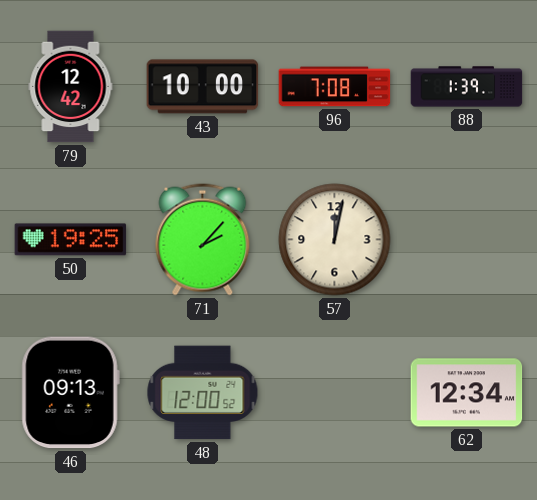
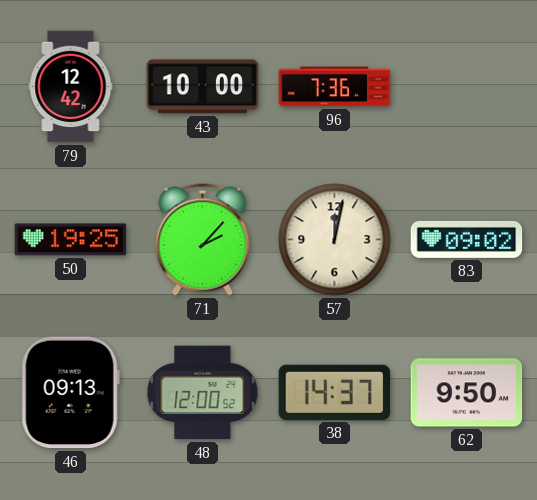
96: 7:08 -> 7:36
88: 1:39 -> none
83: none -> 09:02
38: none -> 14:37
62: 12:34 -> 9:50
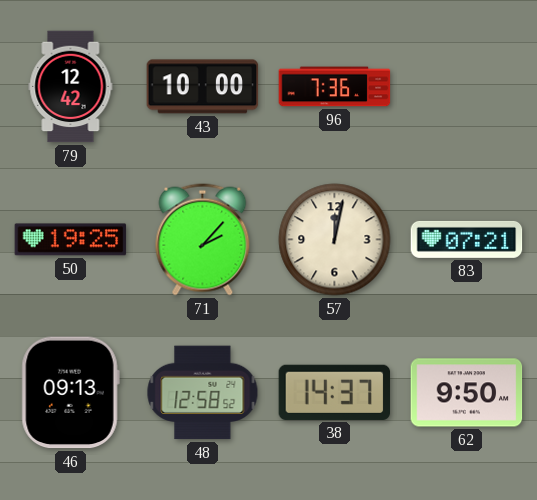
83: 09:02 -> 07:21
48: 12:00 -> 12:58
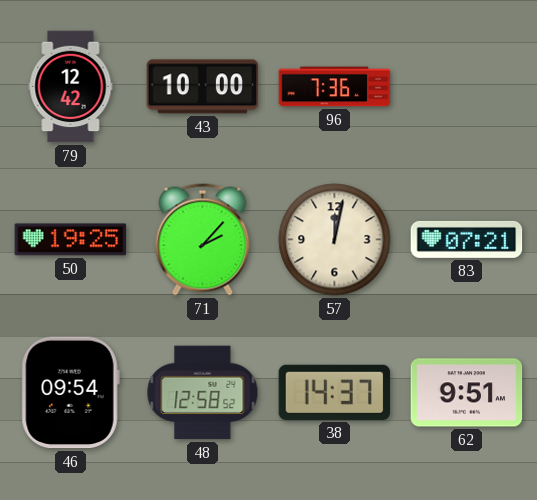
46: 09:13 -> 09:54
62: 9:50 -> 9:51
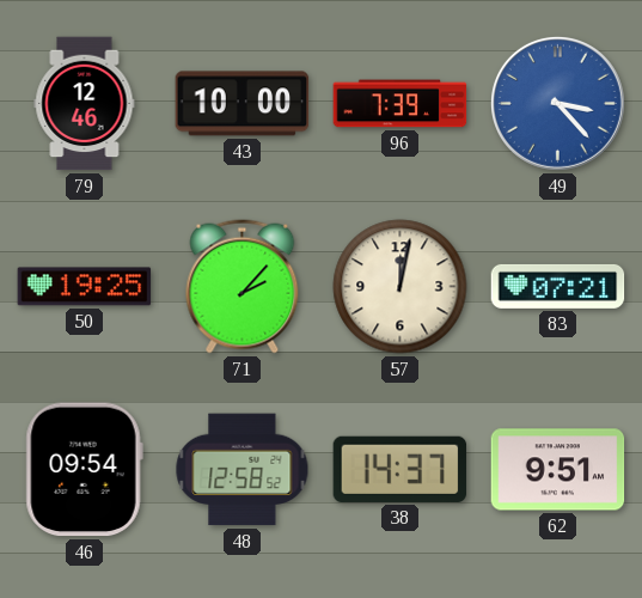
79: 12:42 -> 12:46
96: 7:36 -> 7:39
49: none -> 3:23
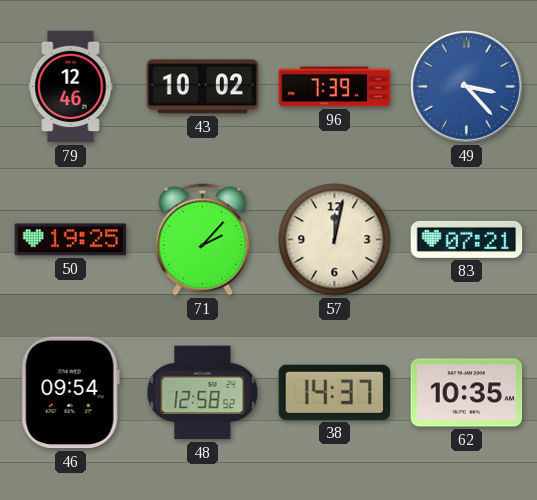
43: 10:00 -> 10:02
62: 9:51 -> 10:35
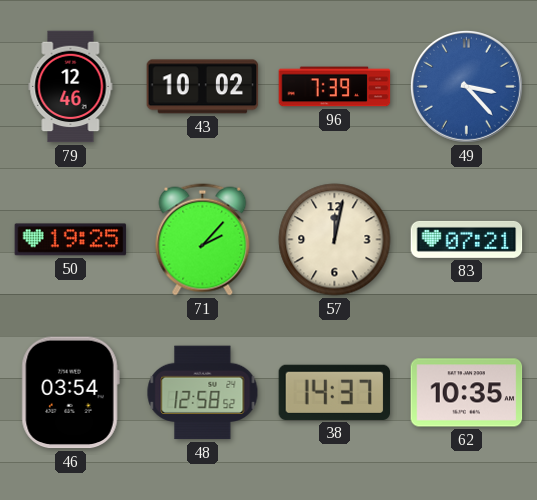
46: 09:54 -> 03:54
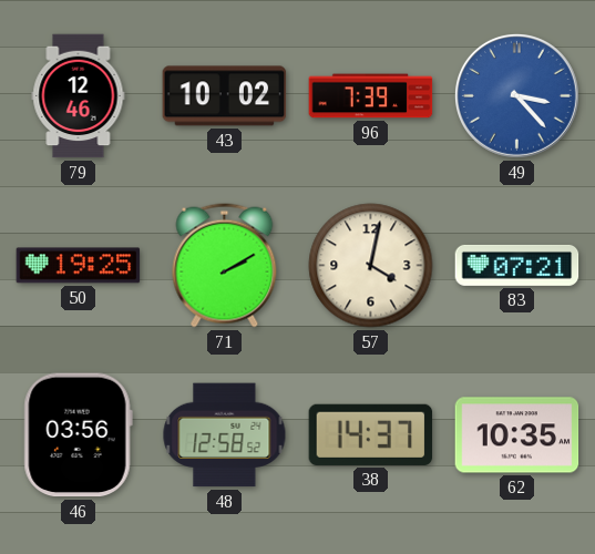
71: 2:07 -> 2:10
57: 12:02 -> 4:02
46: 03:54 -> 03:56
